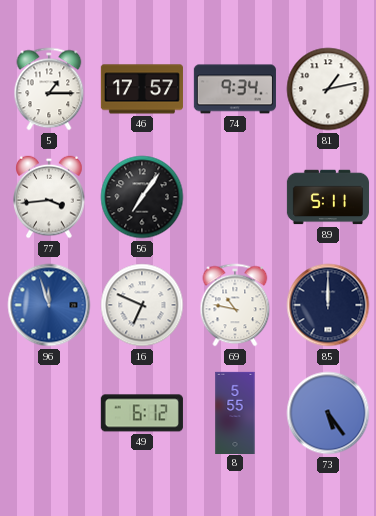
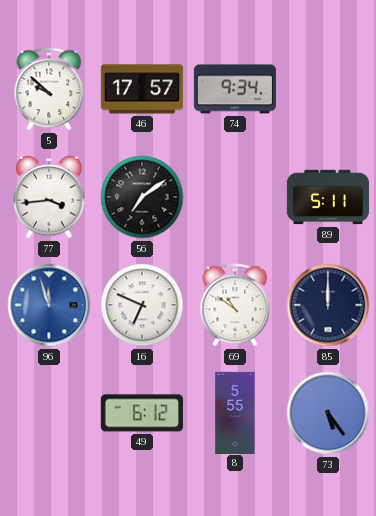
5: 1:15 -> 9:52
81: 1:13 -> none
56: 7:06 -> 7:09
69: 10:47 -> 10:51
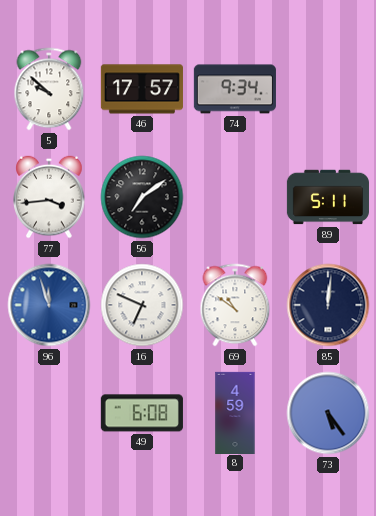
85: 12:00 -> 12:01
49: 6:12 -> 6:08
8: 5:55 -> 4:59
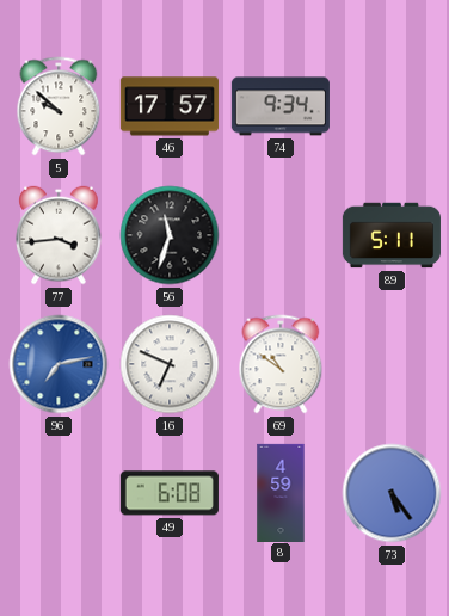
56: 7:09 -> 11:33
96: 11:57 -> 7:13
85: 12:01 -> none
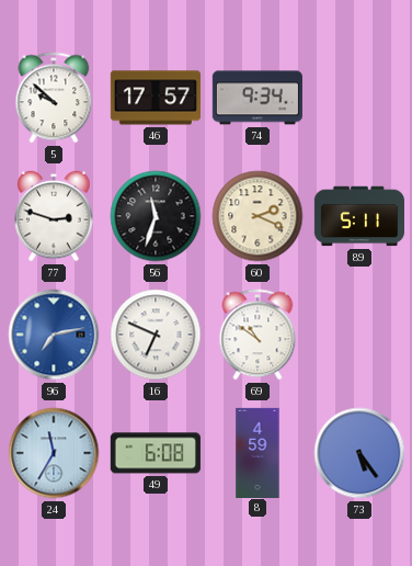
77: 3:44 -> 2:48
60: none -> 2:19
24: none -> 11:35
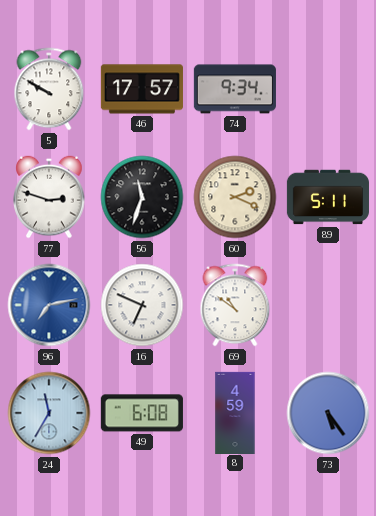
5: 9:52 -> 9:50
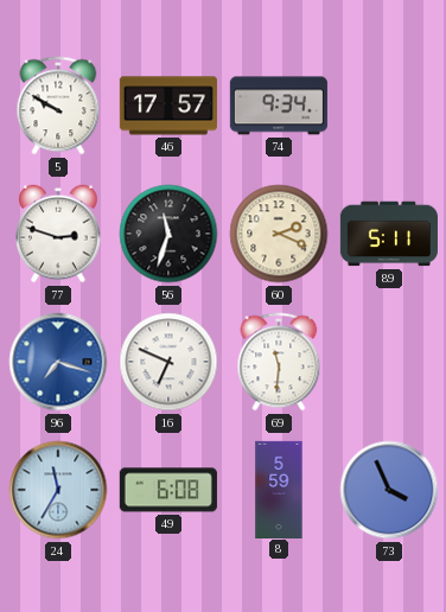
96: 7:13 -> 7:18
69: 10:51 -> 11:31
8: 4:59 -> 5:59
73: 5:24 -> 3:56
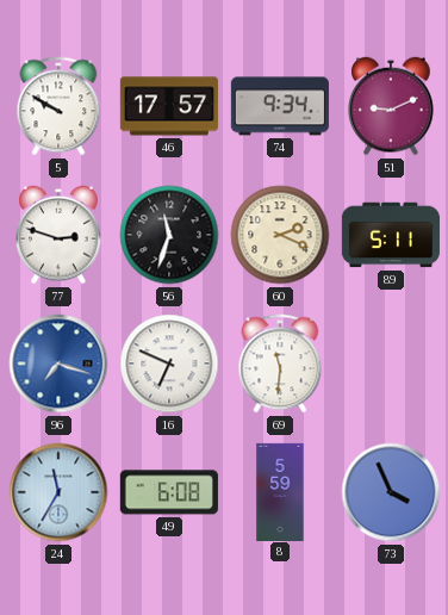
51: none -> 9:11
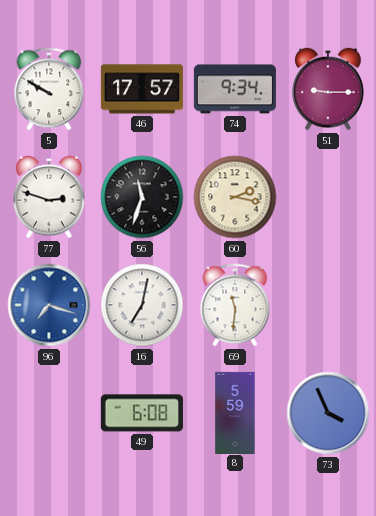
51: 9:11 -> 9:15
60: 2:19 -> 2:17
89: 5:11 -> none
16: 6:49 -> 7:02
24: 11:35 -> none
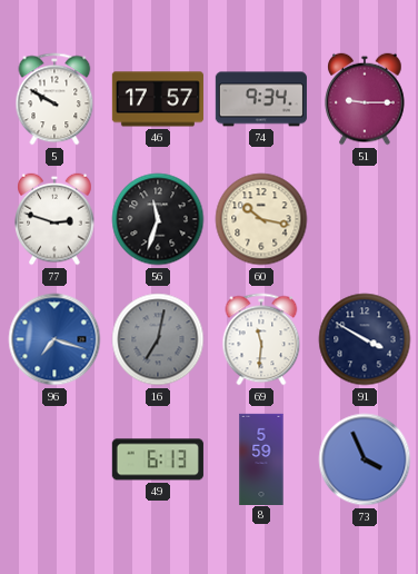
60: 2:17 -> 10:17
16 dial: white -> grey
91: none -> 3:50
49: 6:08 -> 6:13
